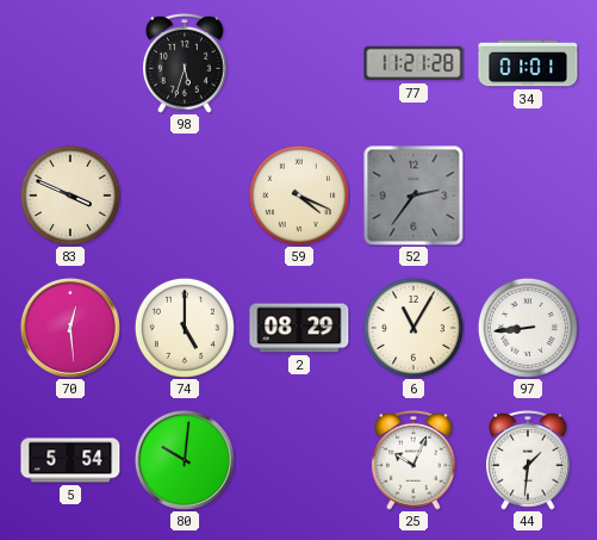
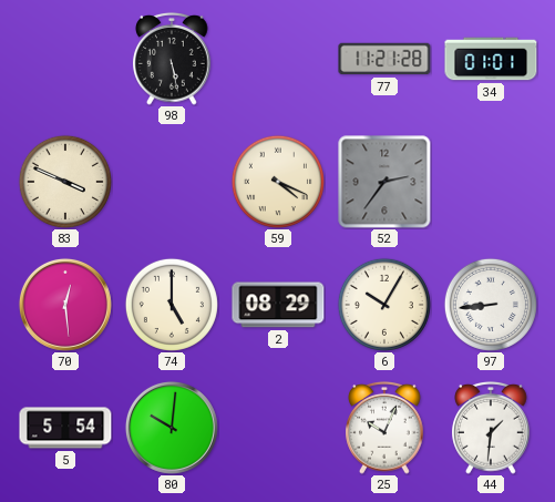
98: 5:33 -> 5:28
6: 11:05 -> 10:05
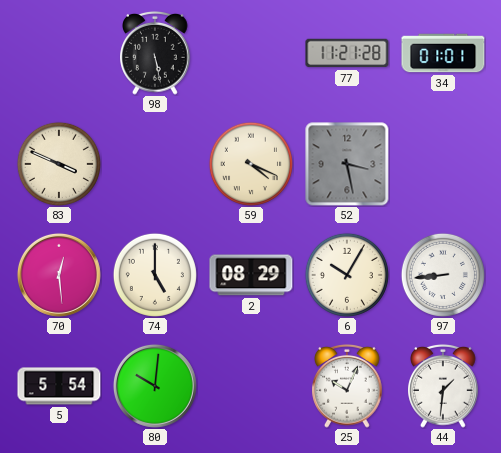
52: 2:36 -> 3:28
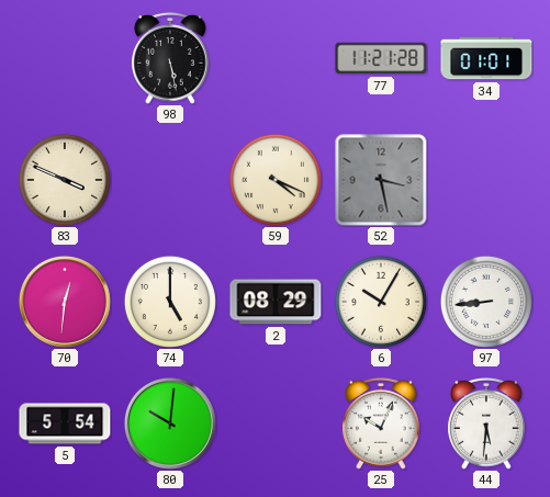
70: 12:29 -> 12:31
44: 1:31 -> 5:31
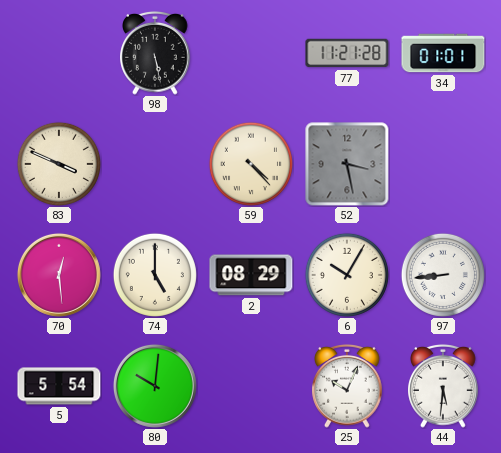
59: 4:19 -> 4:23
70: 12:31 -> 12:29
